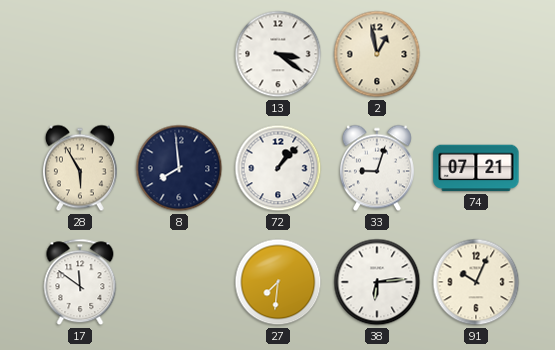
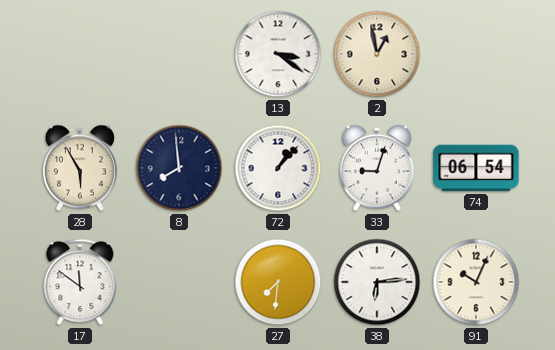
74: 07:21 -> 06:54
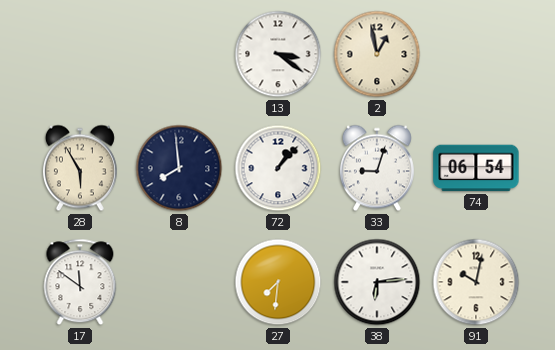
91: 10:04 -> 10:02
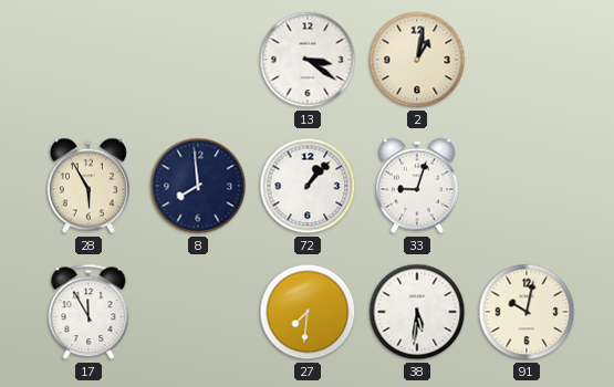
2: 12:58 -> 1:02
74: 06:54 -> none
17: 11:51 -> 11:55
38: 6:14 -> 5:31
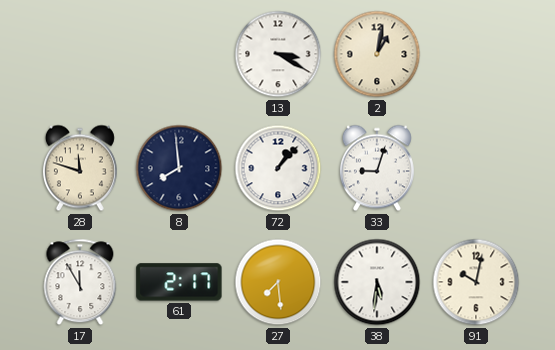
13: 3:21 -> 3:20
28: 5:55 -> 11:48
61: none -> 2:17
27: 7:31 -> 7:29
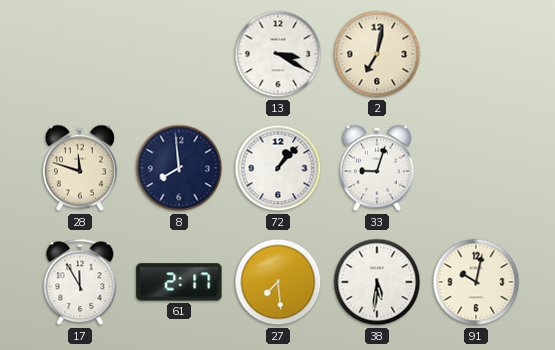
2: 1:02 -> 7:02
